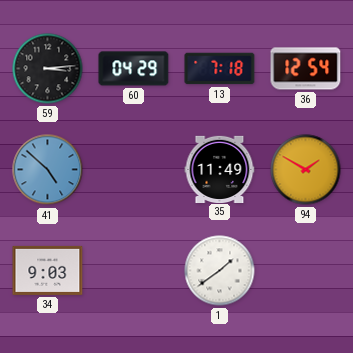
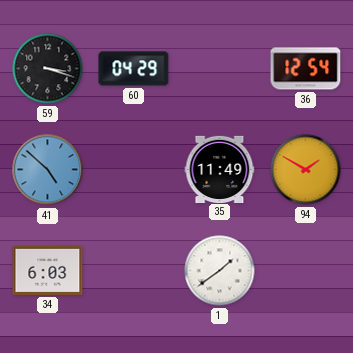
59: 3:14 -> 3:18
13: 7:18 -> none
34: 9:03 -> 6:03
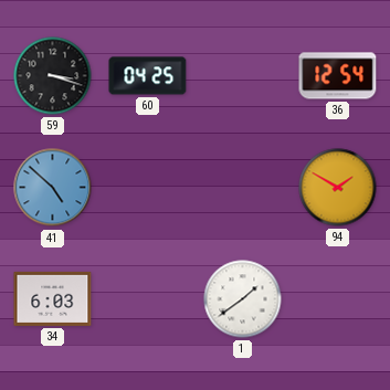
60: 04:29 -> 04:25
35: 11:49 -> none
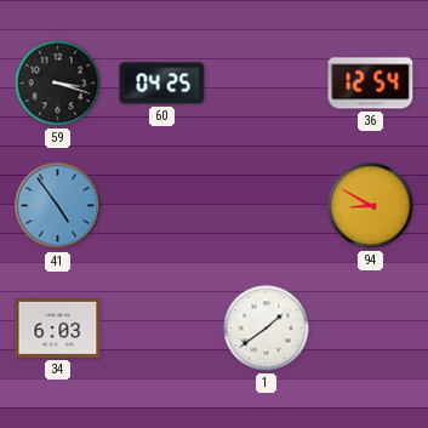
41: 4:52 -> 4:54
94: 1:50 -> 8:50
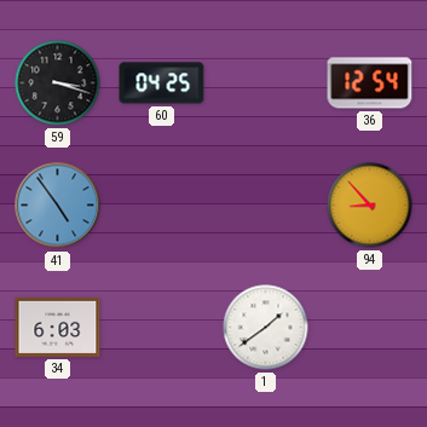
94: 8:50 -> 8:53
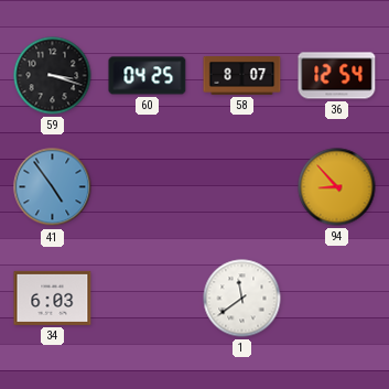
58: none -> 8:07
1: 1:39 -> 11:39
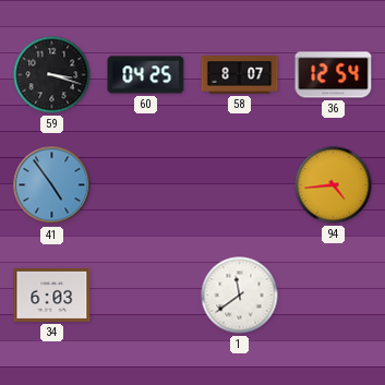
94: 8:53 -> 4:44
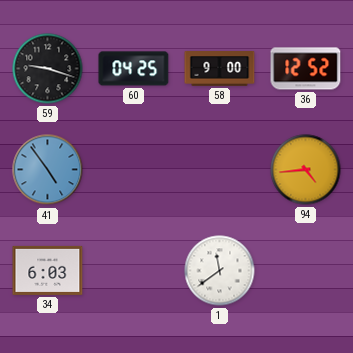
59: 3:18 -> 9:18
58: 8:07 -> 9:00
36: 12:54 -> 12:52
